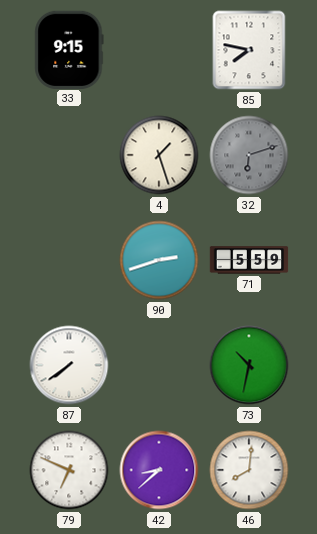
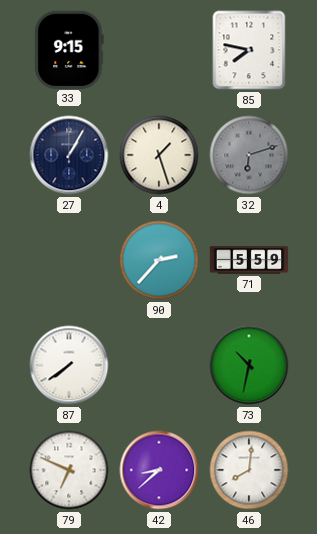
27: none -> 1:05
90: 2:42 -> 2:37
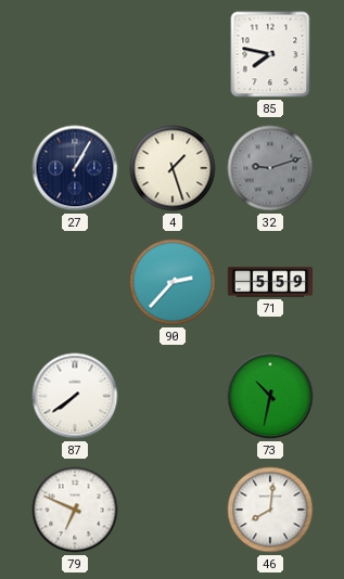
33: 9:15 -> none
32: 6:12 -> 9:12
42: 8:38 -> none
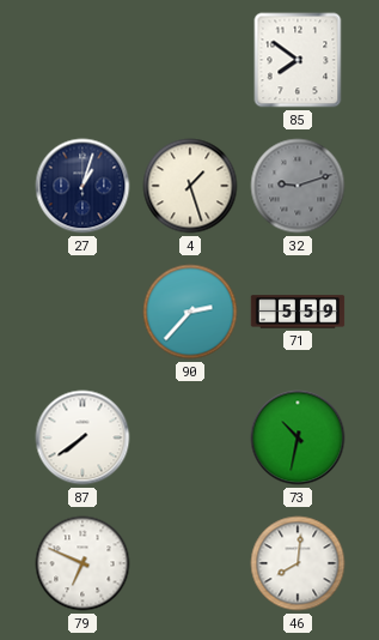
85: 7:47 -> 7:51
27: 1:05 -> 1:03
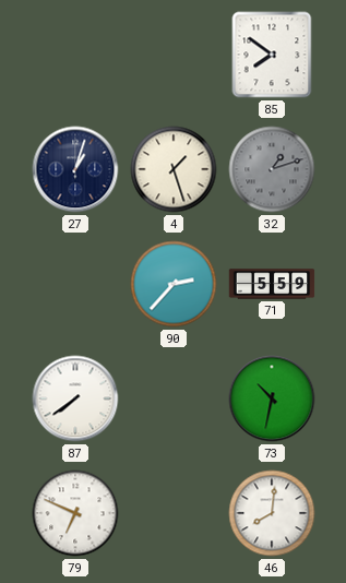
32: 9:12 -> 1:12
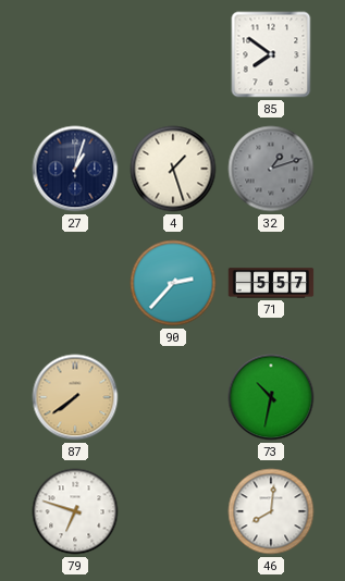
71: 5:59 -> 5:57
87 dial: white -> champagne
79: 6:49 -> 6:48
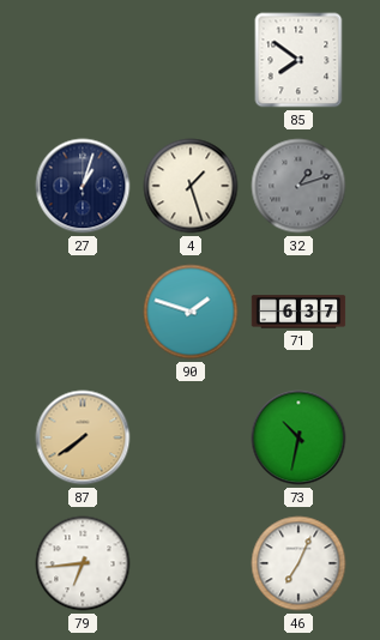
90: 2:37 -> 1:48
71: 5:57 -> 6:37
79: 6:48 -> 6:44
46: 8:01 -> 7:04
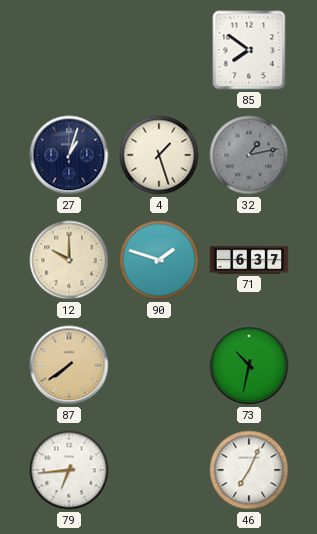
32: 1:12 -> 1:13
12: none -> 10:00
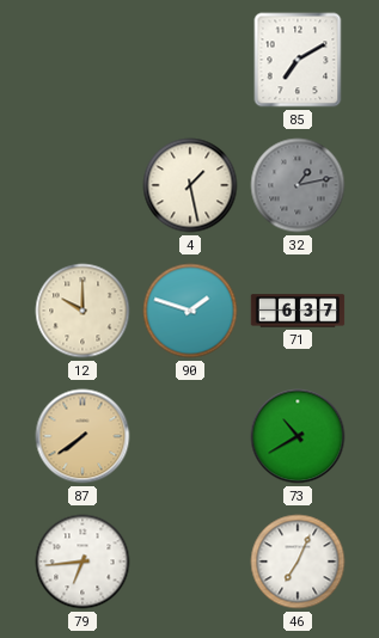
85: 7:51 -> 7:10
27: 1:03 -> none
4: 1:27 -> 1:28
73: 10:32 -> 10:40
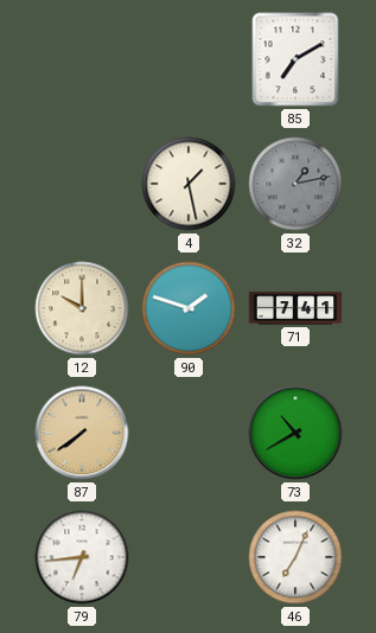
71: 6:37 -> 7:41
